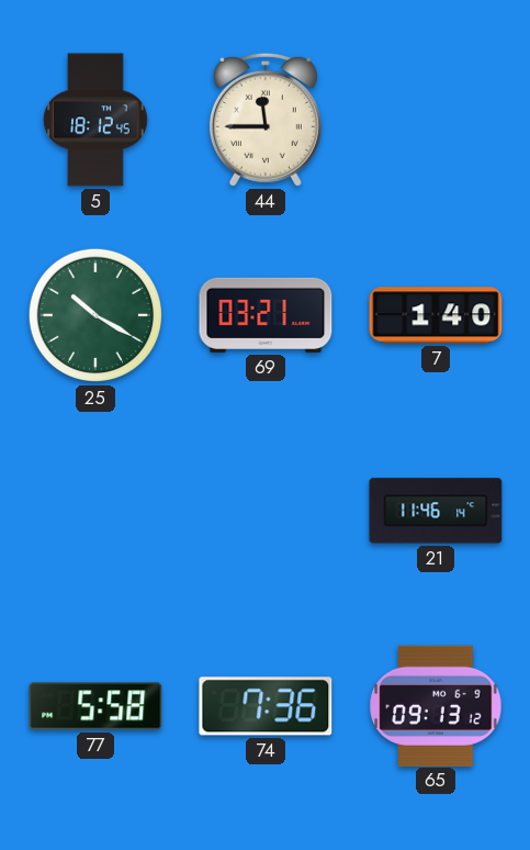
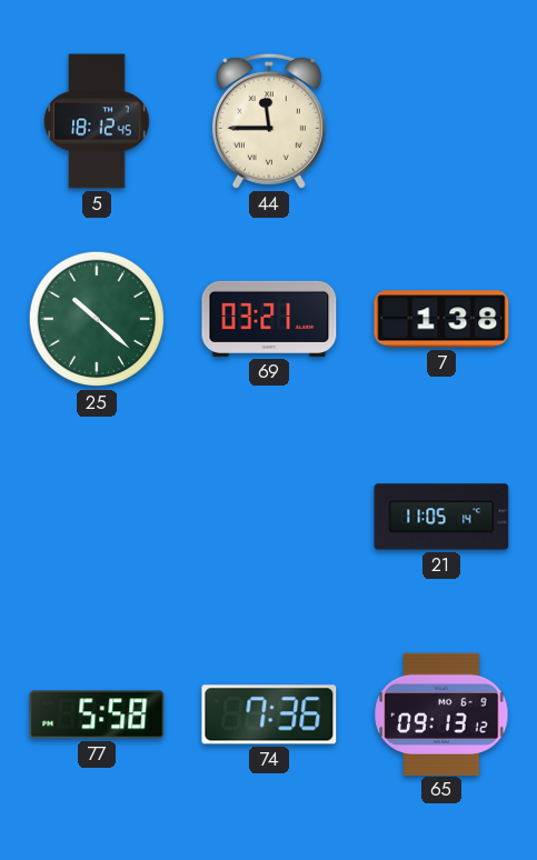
25: 10:20 -> 10:22
7: 1:40 -> 1:38
21: 11:46 -> 11:05
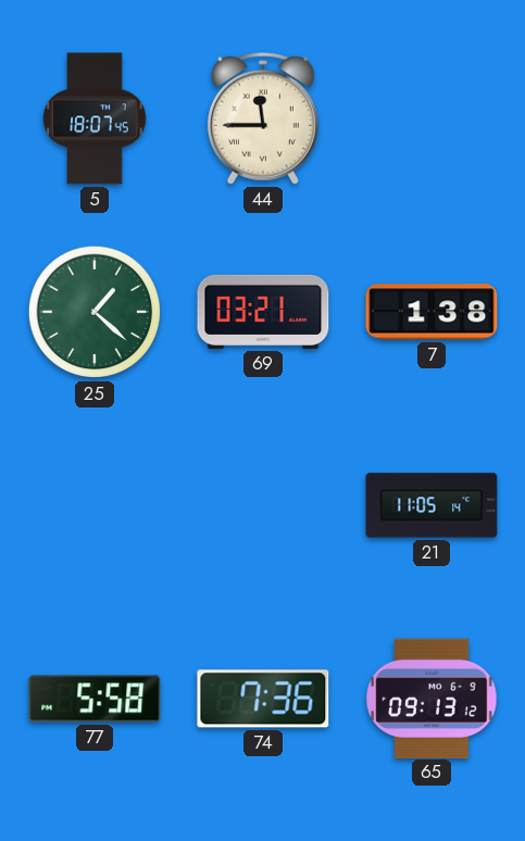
5: 18:12 -> 18:07
25: 10:22 -> 1:22
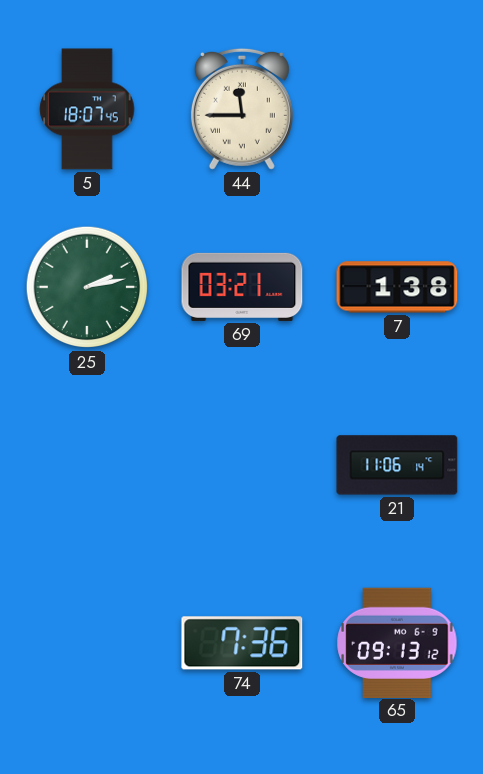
25: 1:22 -> 2:13
21: 11:05 -> 11:06
77: 5:58 -> none
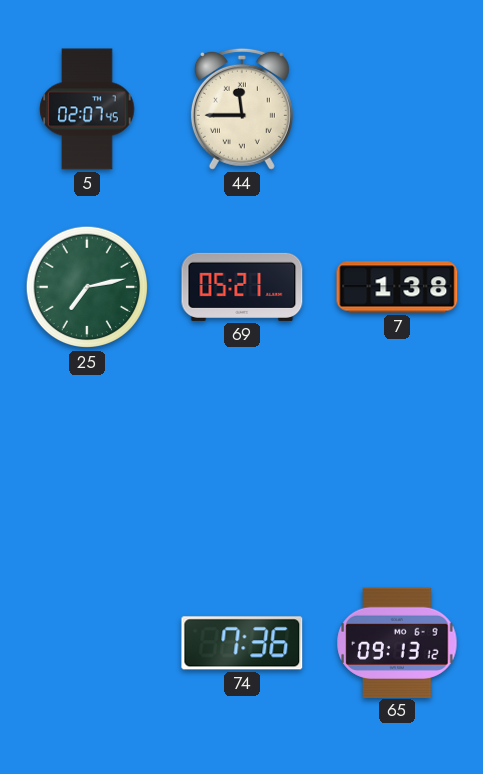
5: 18:07 -> 02:07
25: 2:13 -> 7:13
69: 03:21 -> 05:21
21: 11:06 -> none
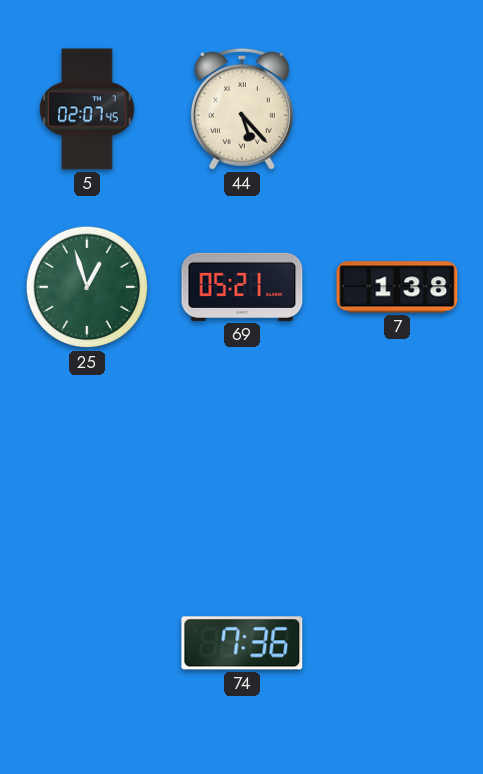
44: 11:45 -> 5:23
25: 7:13 -> 12:57
65: 09:13 -> none
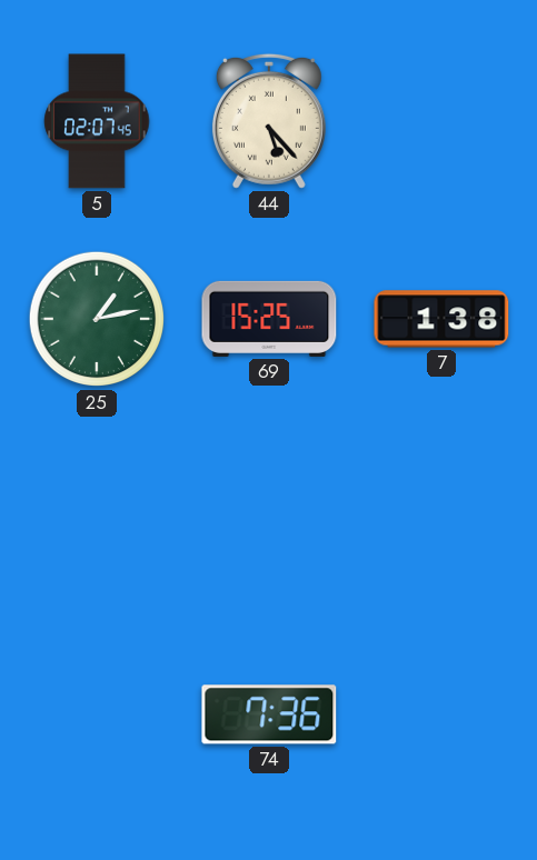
25: 12:57 -> 1:13
69: 05:21 -> 15:25
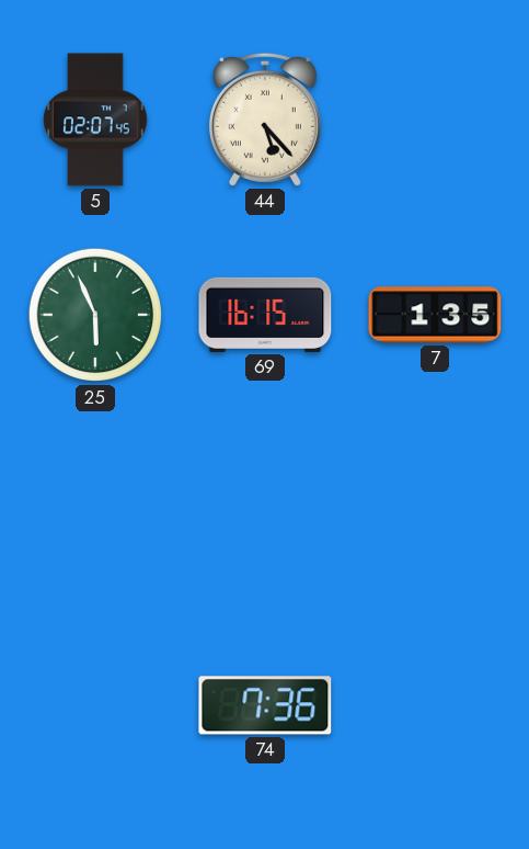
25: 1:13 -> 5:56
69: 15:25 -> 16:15
7: 1:38 -> 1:35
